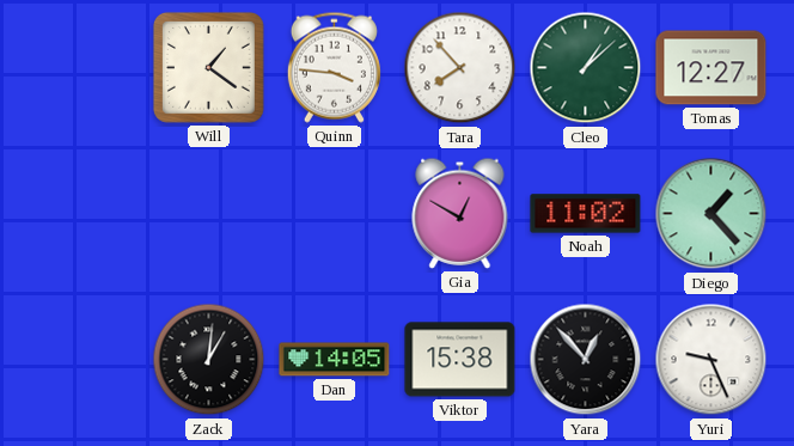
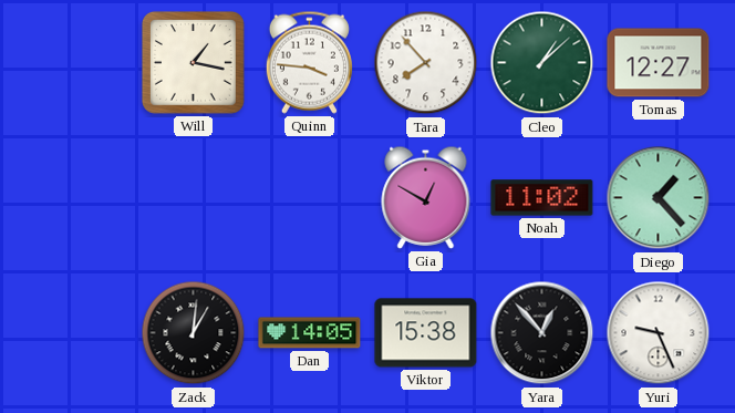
Will: 1:21 -> 1:17
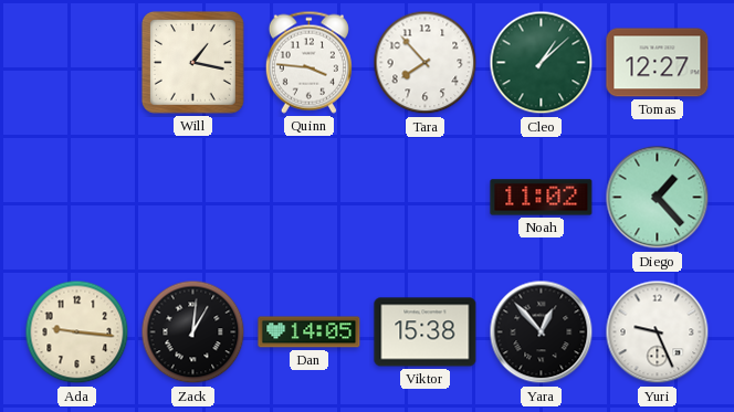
Gia: 12:50 -> none
Ada: none -> 9:16
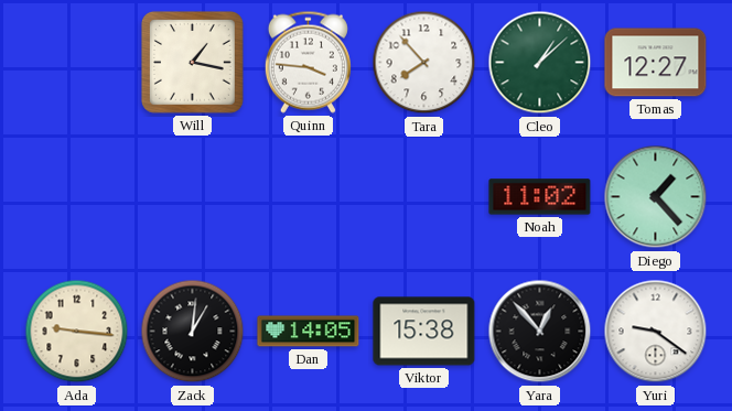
Yuri: 9:26 -> 9:21
